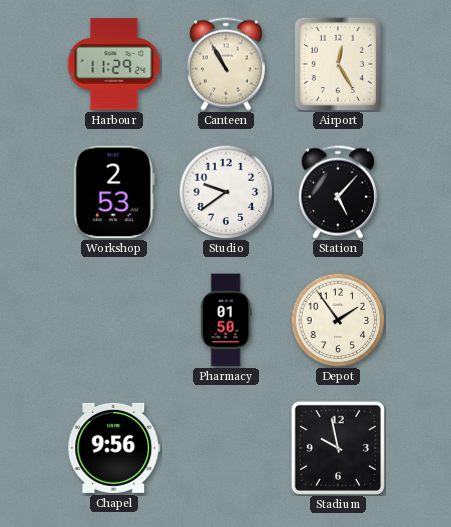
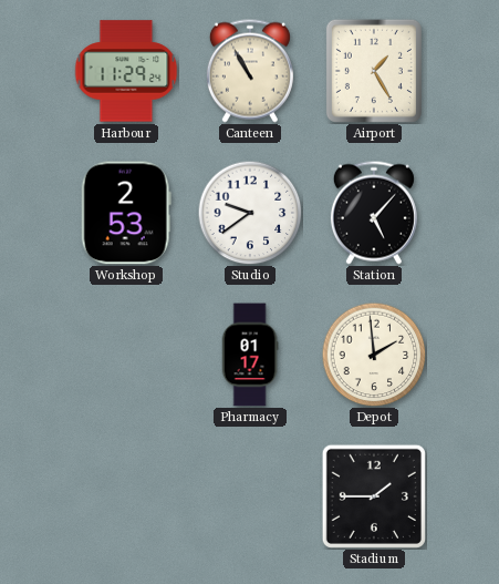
Airport: 12:25 -> 1:25
Pharmacy: 01:50 -> 01:17
Depot: 1:54 -> 1:59
Chapel: 9:56 -> none
Stadium: 9:58 -> 1:45
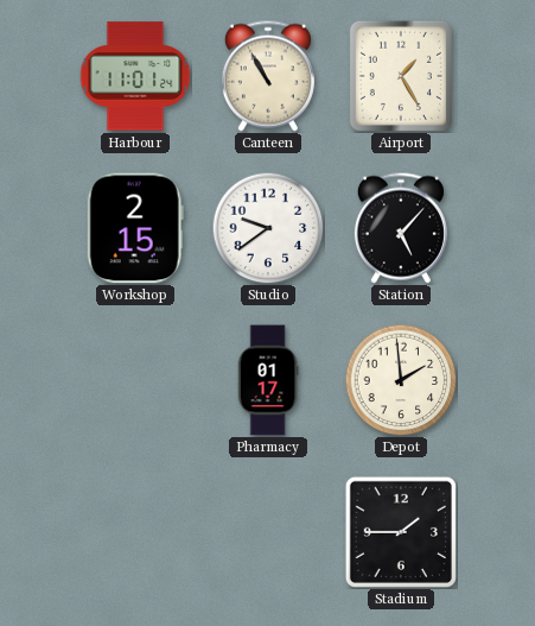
Harbour: 11:29 -> 11:01
Workshop: 2:53 -> 2:15
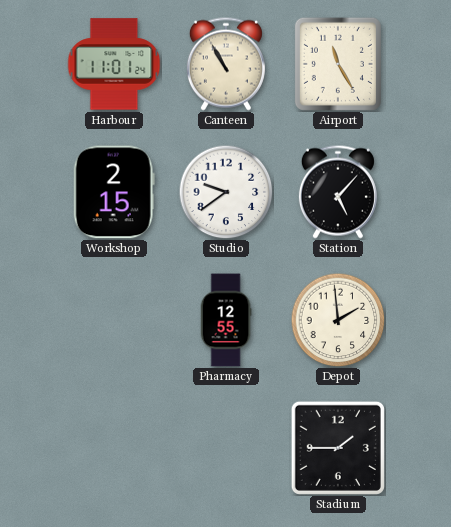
Airport: 1:25 -> 11:25
Pharmacy: 01:17 -> 12:55
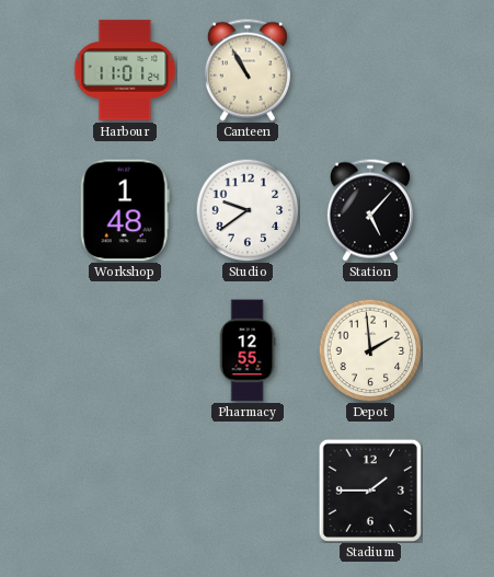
Airport: 11:25 -> none
Workshop: 2:15 -> 1:48
